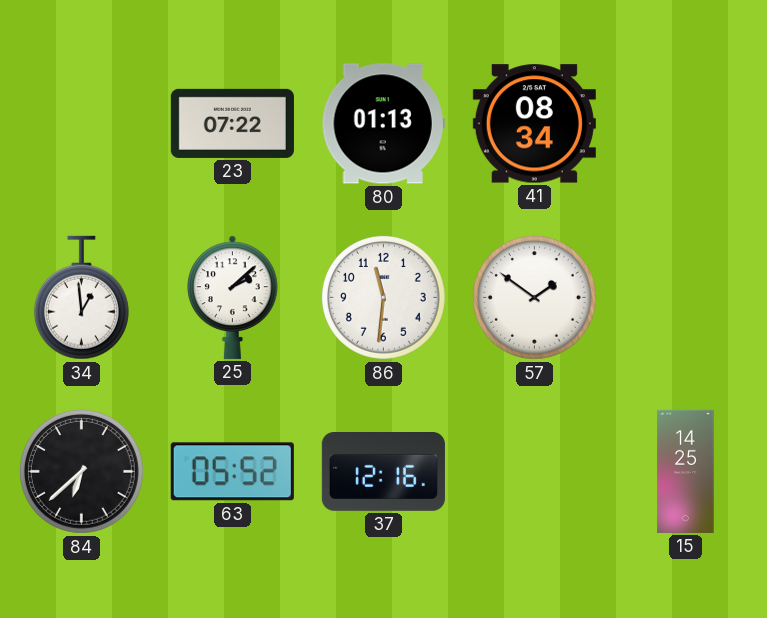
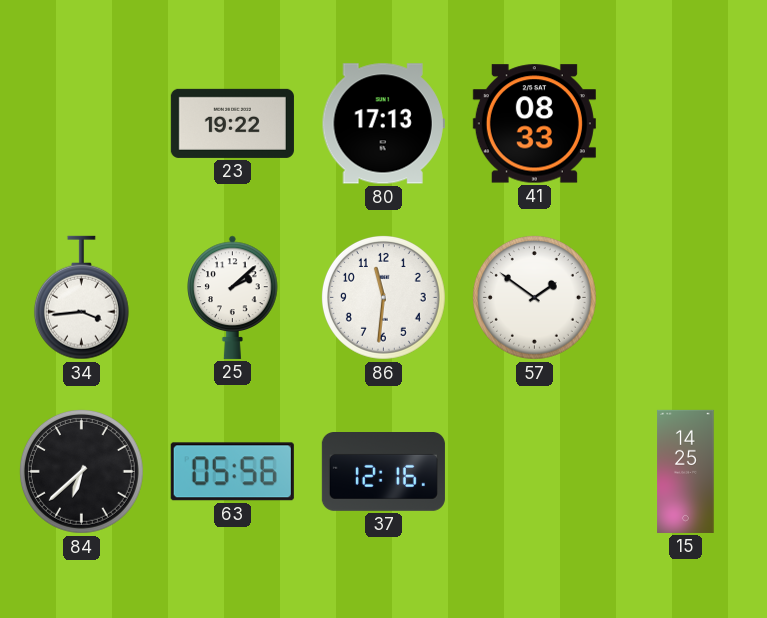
23: 07:22 -> 19:22
80: 01:13 -> 17:13
41: 08:34 -> 08:33
34: 12:59 -> 3:44
63: 05:52 -> 05:56
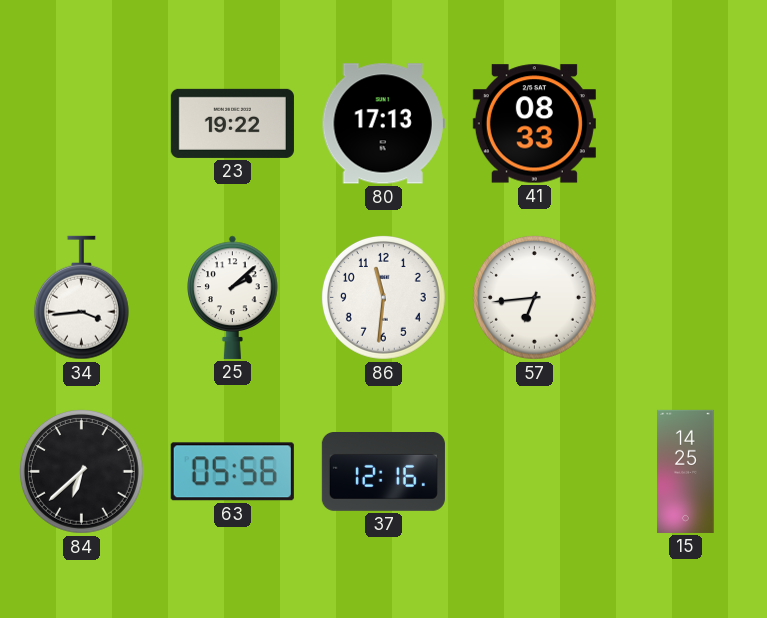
57: 1:51 -> 6:44
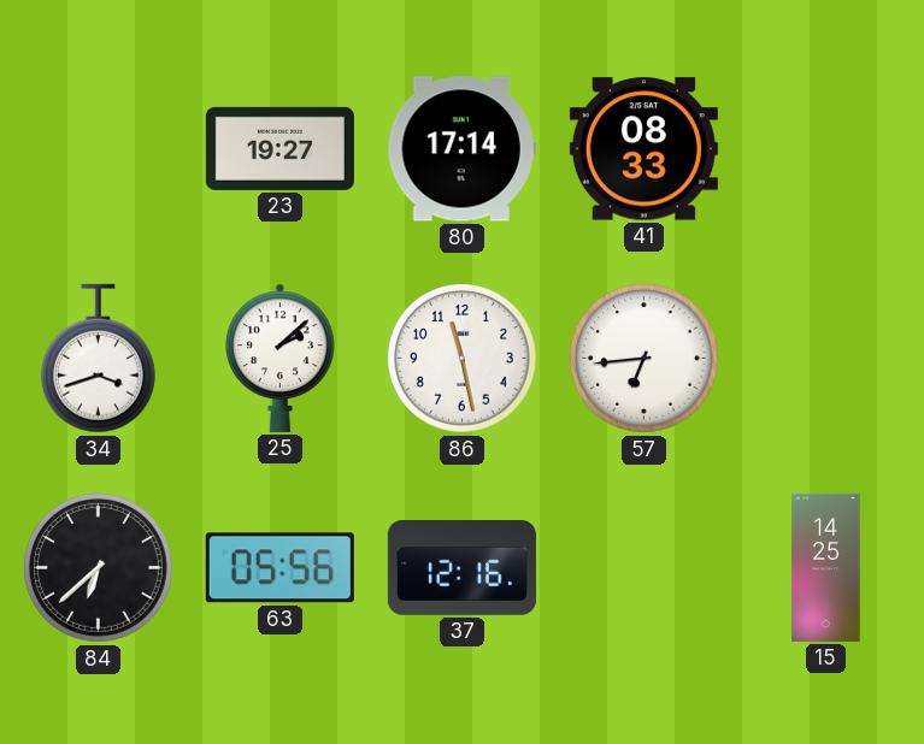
23: 19:22 -> 19:27
80: 17:13 -> 17:14
34: 3:44 -> 3:42
86: 11:31 -> 11:28
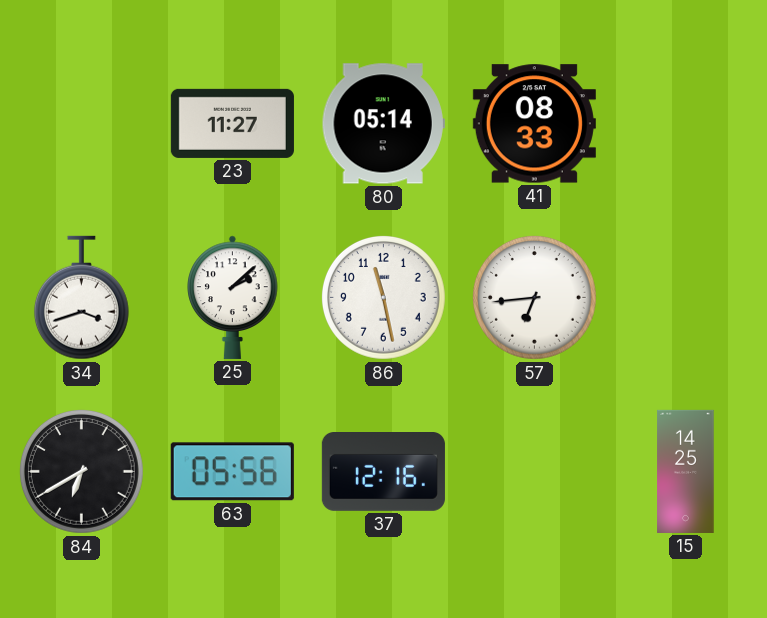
23: 19:27 -> 11:27
80: 17:14 -> 05:14
84: 6:38 -> 6:40
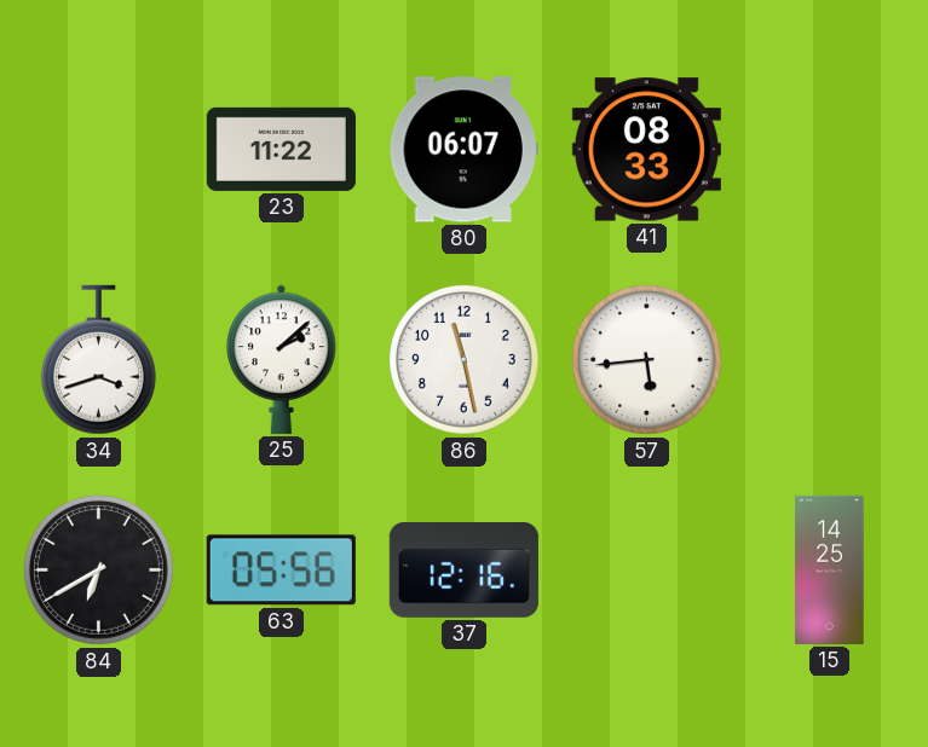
23: 11:27 -> 11:22
80: 05:14 -> 06:07
57: 6:44 -> 5:44
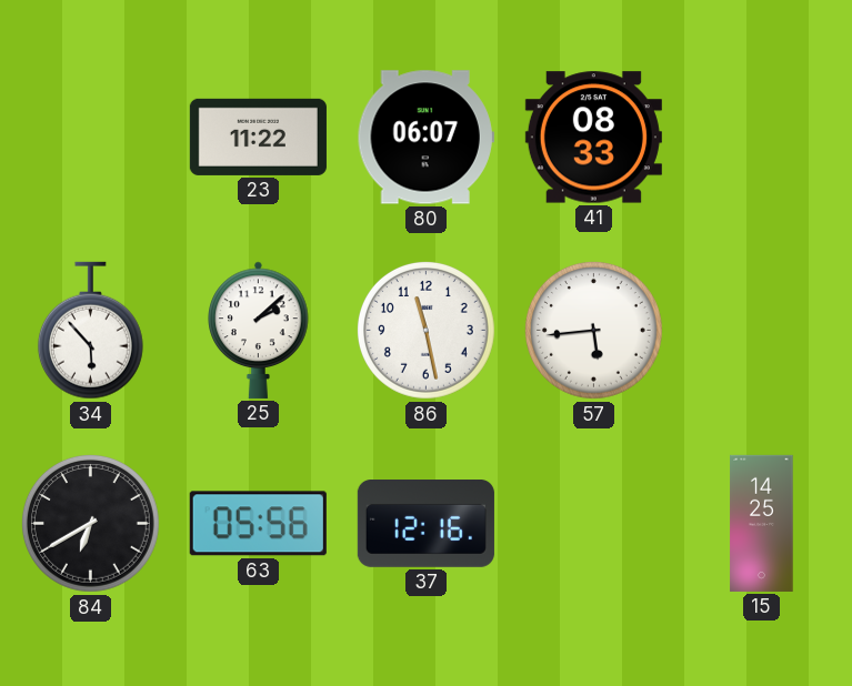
34: 3:42 -> 5:53
